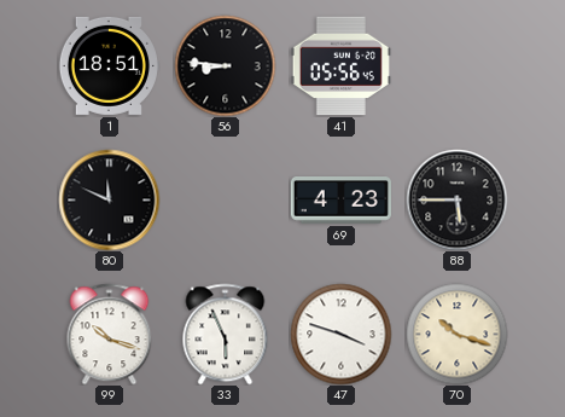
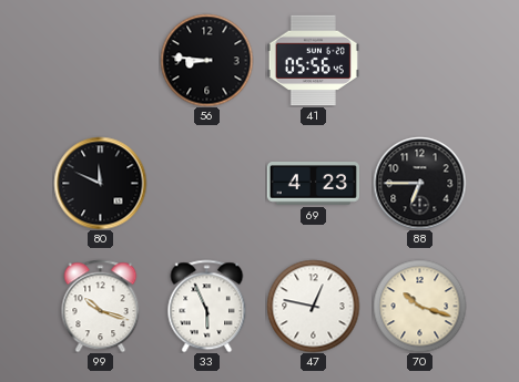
1: 18:51 -> none
88: 5:45 -> 6:45
47: 3:48 -> 12:47
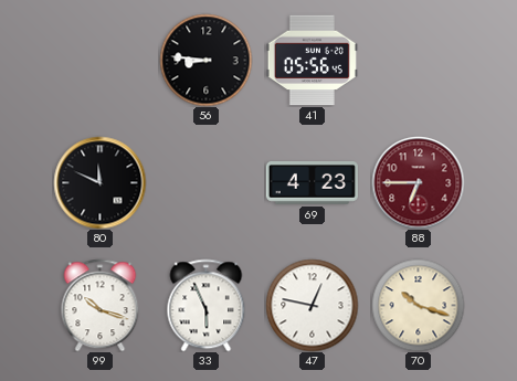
88 dial: black -> burgundy
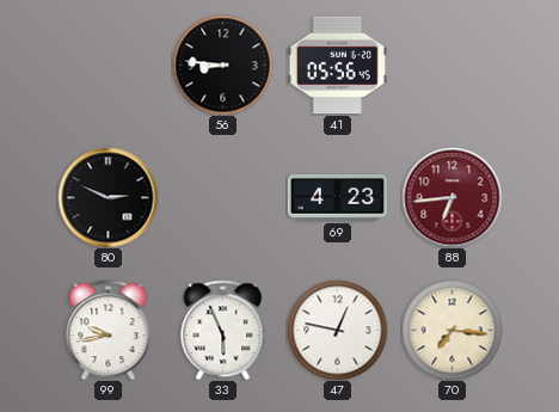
80: 11:49 -> 2:49
88: 6:45 -> 6:44
99: 10:18 -> 9:43
70: 10:18 -> 7:16
